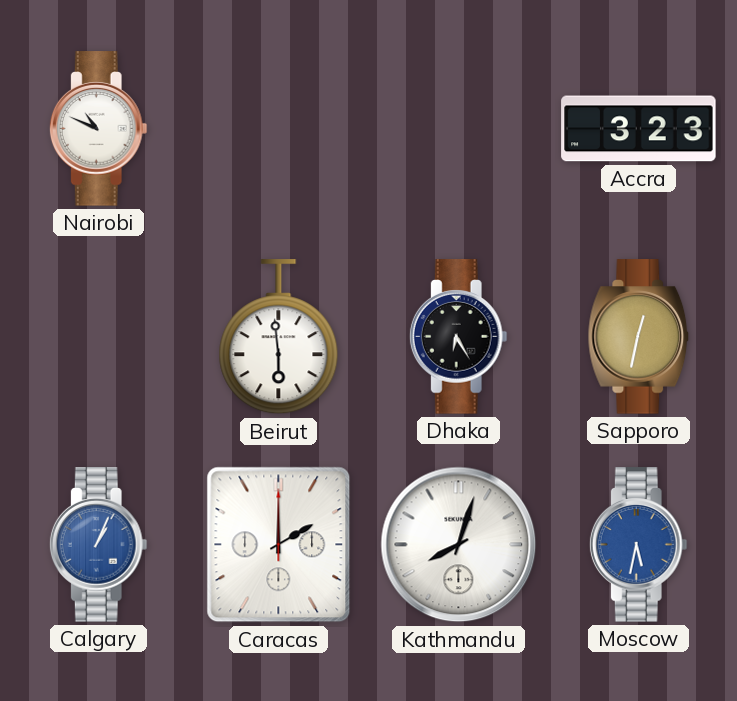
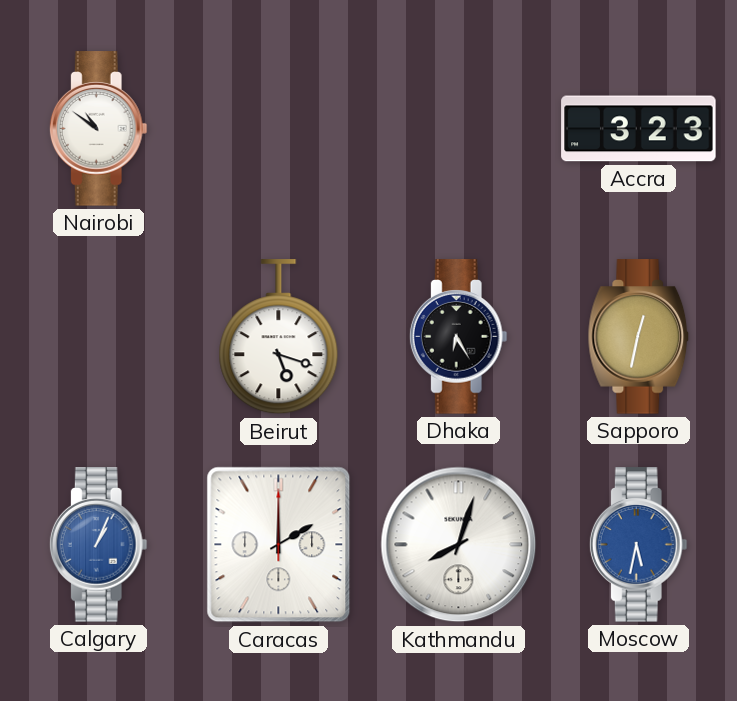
Nairobi: 10:49 -> 10:51
Beirut: 5:59 -> 5:18
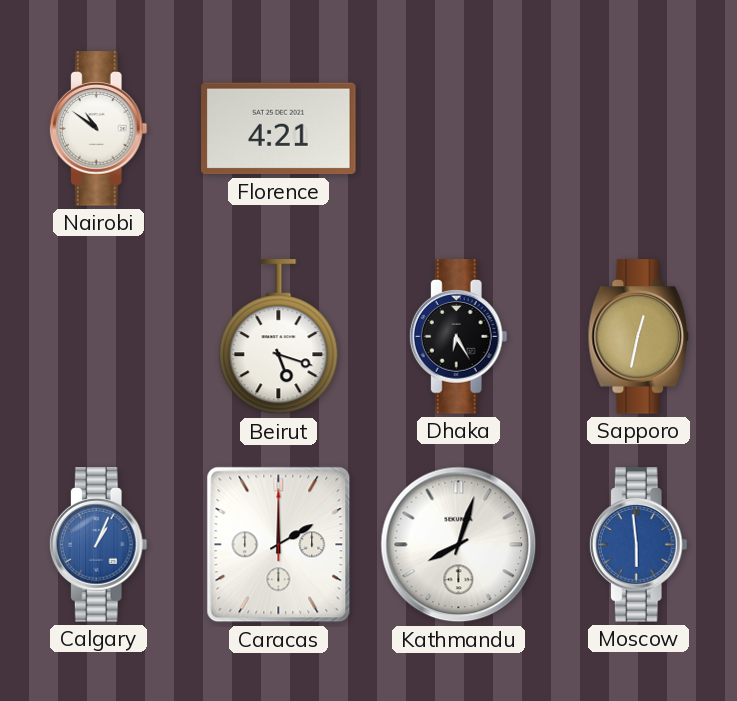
Florence: none -> 4:21
Accra: 3:23 -> none
Moscow: 5:32 -> 5:59
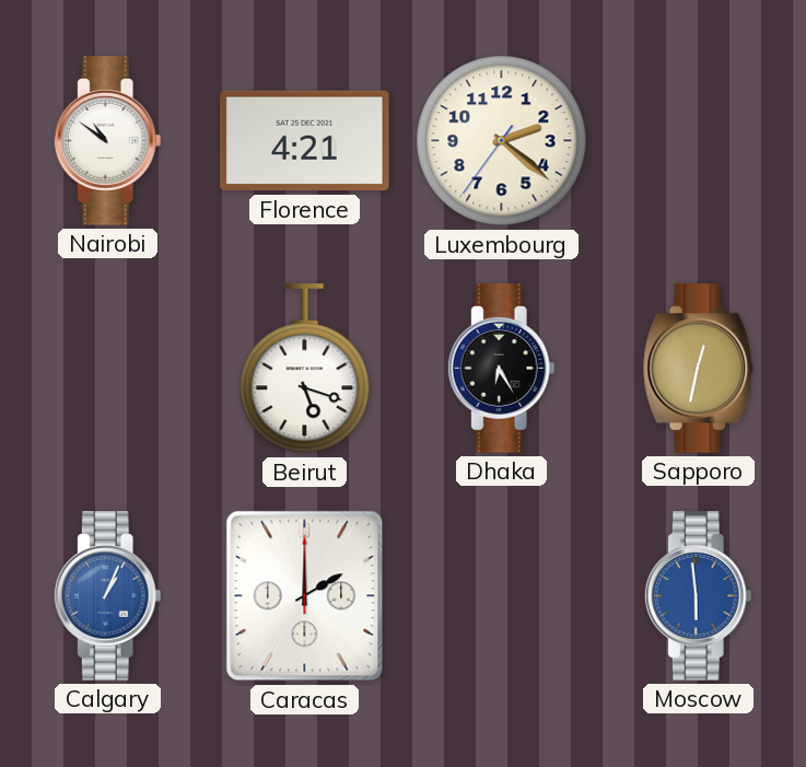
Luxembourg: none -> 2:21
Kathmandu: 8:03 -> none
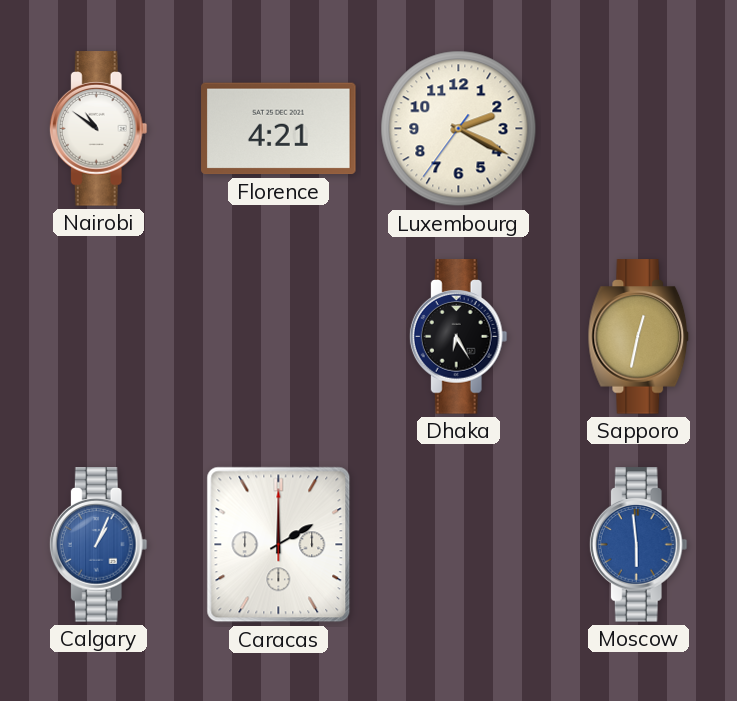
Luxembourg: 2:21 -> 2:19
Beirut: 5:18 -> none
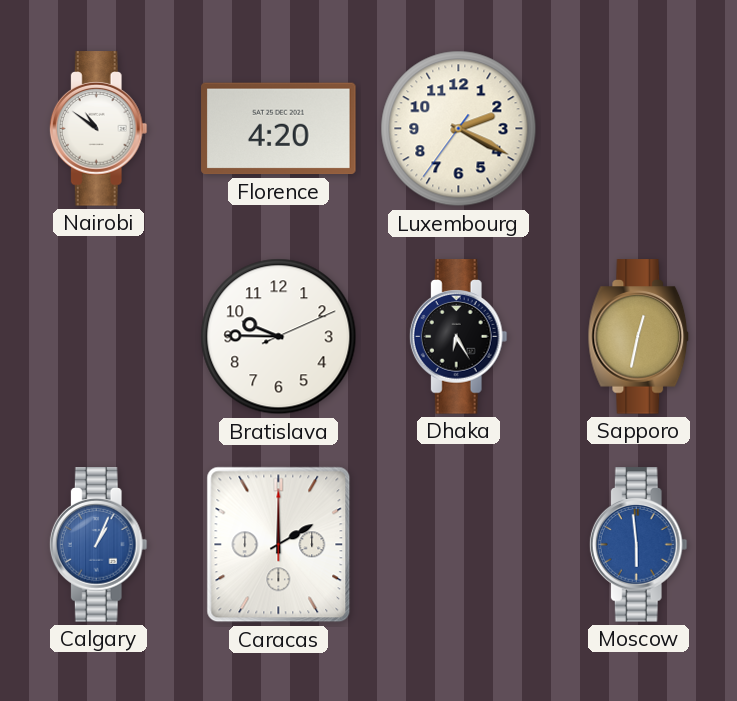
Florence: 4:21 -> 4:20
Bratislava: none -> 9:45
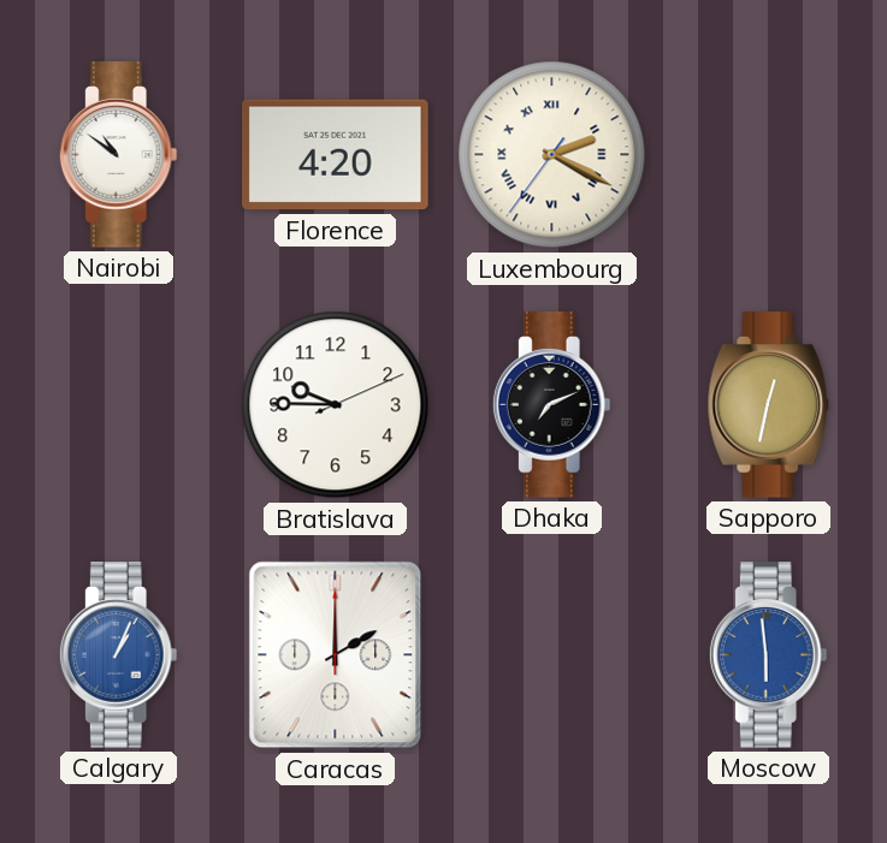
Luxembourg numerals: Arabic -> Roman
Dhaka: 6:25 -> 7:11
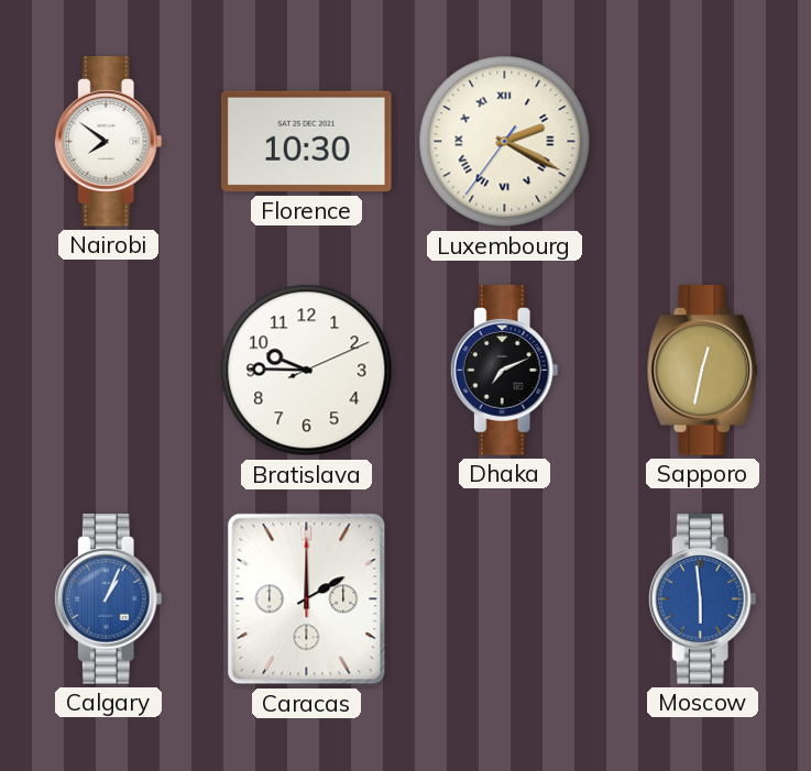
Nairobi: 10:51 -> 7:51
Florence: 4:20 -> 10:30
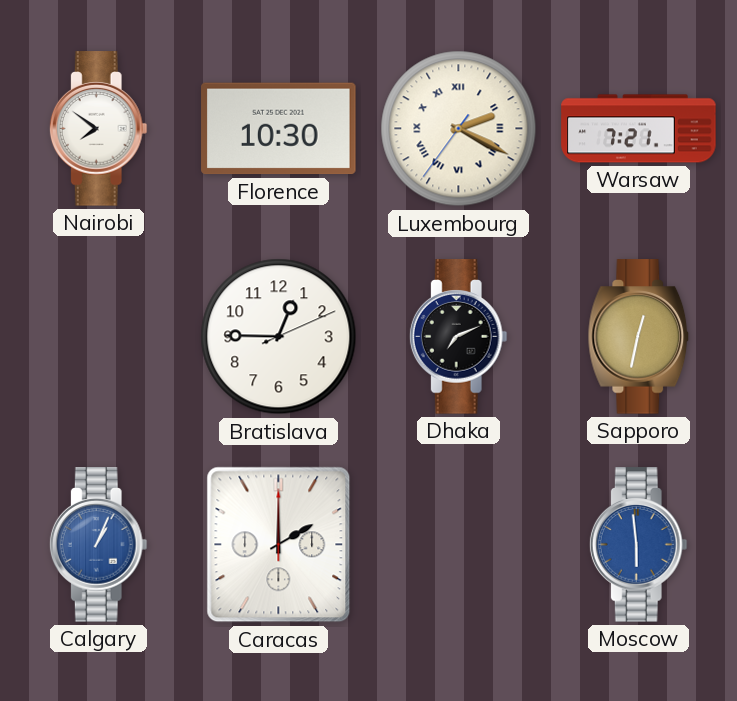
Warsaw: none -> 7:21
Bratislava: 9:45 -> 12:45
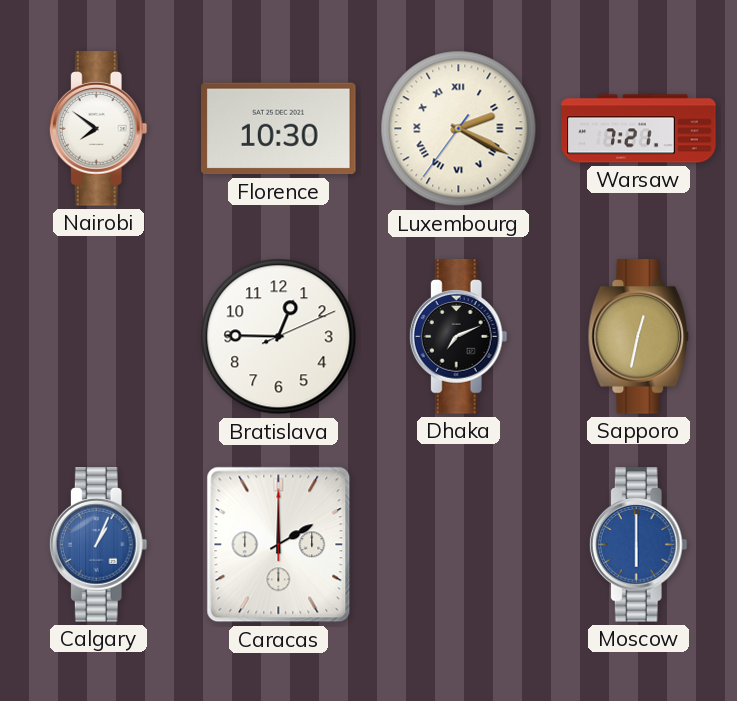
Moscow: 5:59 -> 6:00
